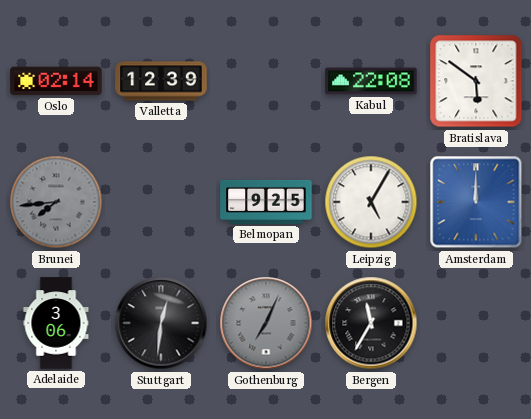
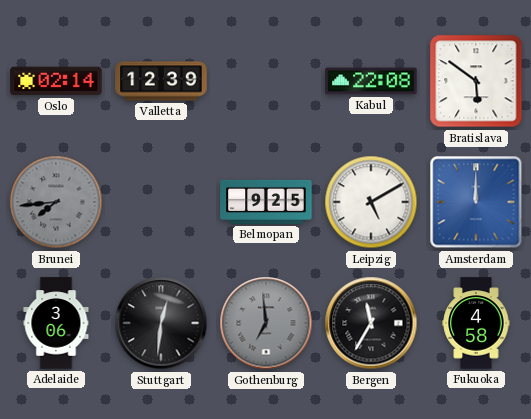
Leipzig: 5:05 -> 5:10
Gothenburg: 7:04 -> 6:59
Fukuoka: none -> 4:58
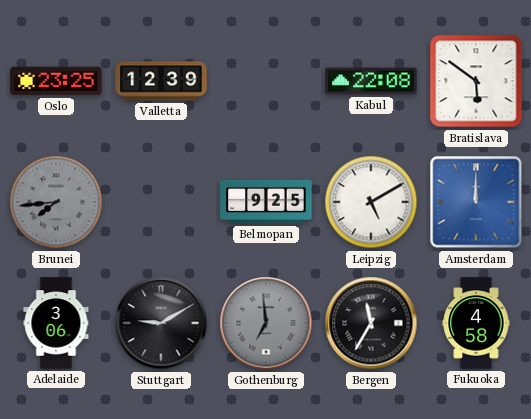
Oslo: 02:14 -> 23:25
Stuttgart: 12:31 -> 9:10
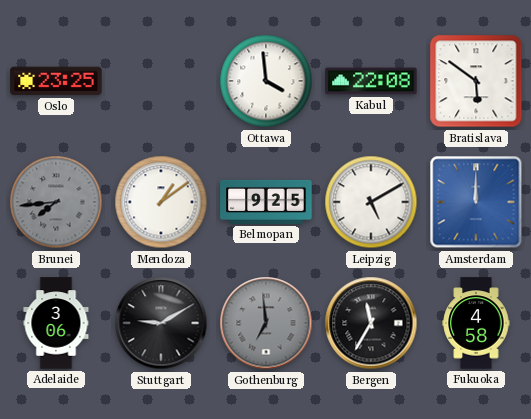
Valletta: 12:39 -> none
Ottawa: none -> 3:59
Mendoza: none -> 1:09
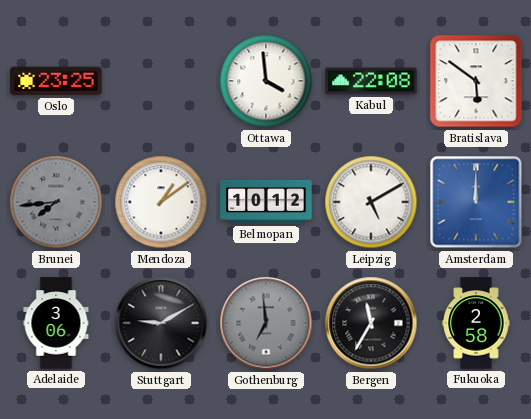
Belmopan: 9:25 -> 10:12
Fukuoka: 4:58 -> 2:58
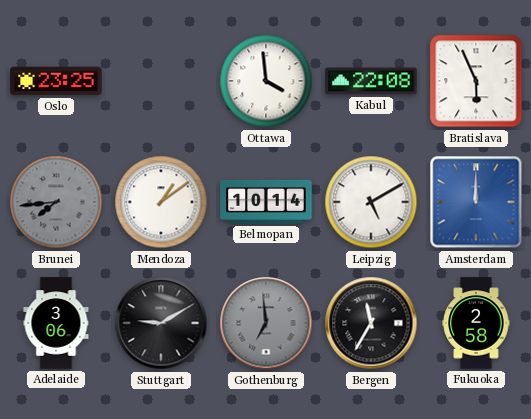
Bratislava: 5:51 -> 5:56
Belmopan: 10:12 -> 10:14
